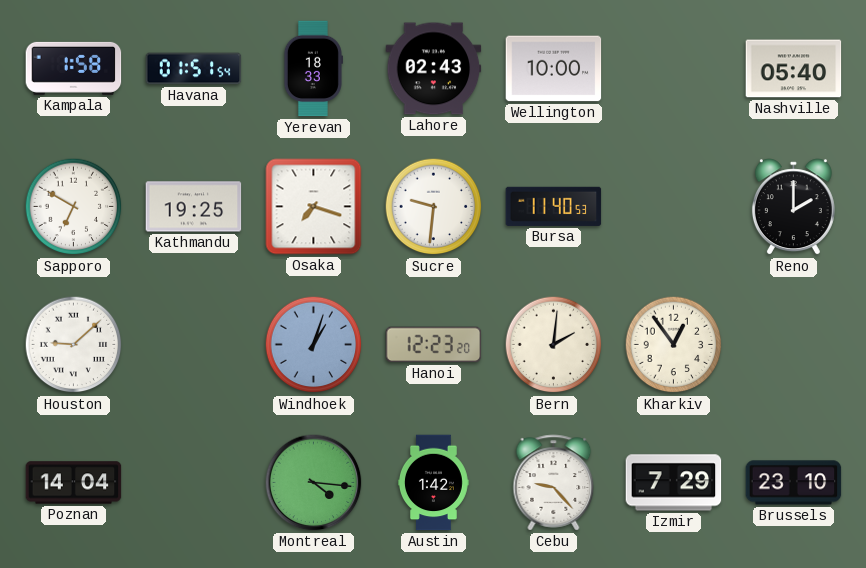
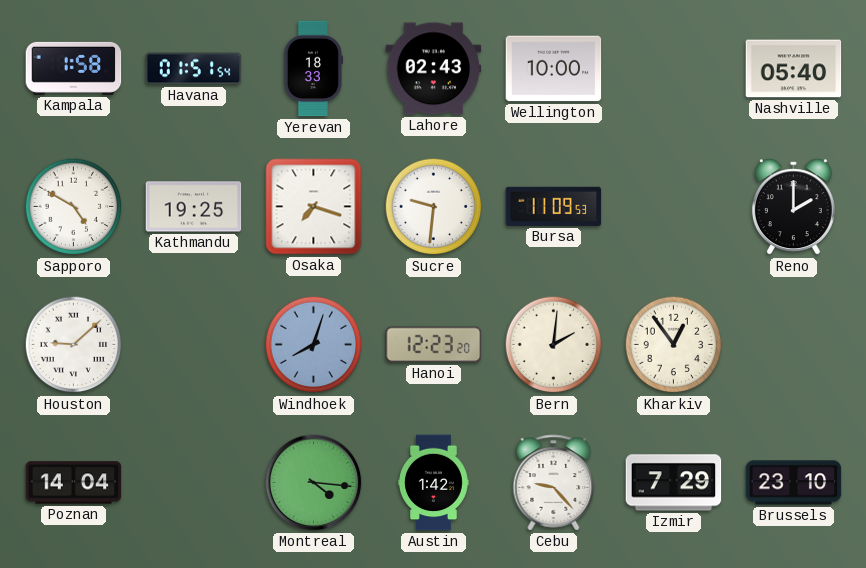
Sapporo: 6:50 -> 4:50
Bursa: 11:40 -> 11:09
Windhoek: 1:03 -> 8:03
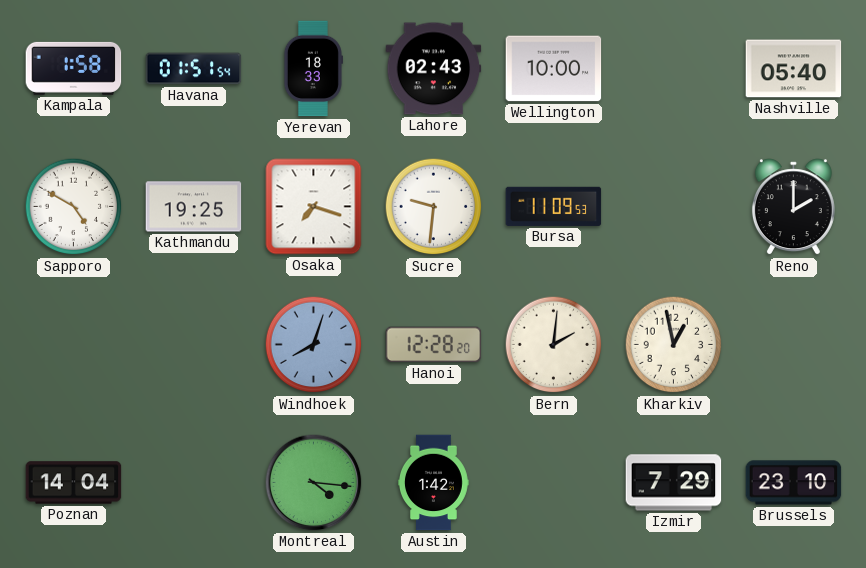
Houston: 9:08 -> none
Hanoi: 12:23 -> 12:28
Kharkiv: 12:54 -> 12:58
Cebu: 9:23 -> none
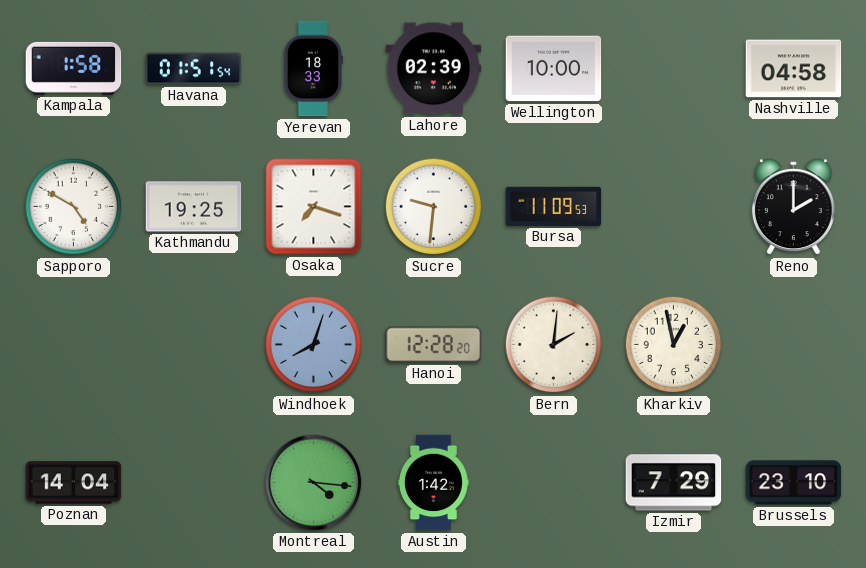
Lahore: 02:43 -> 02:39
Nashville: 05:40 -> 04:58
